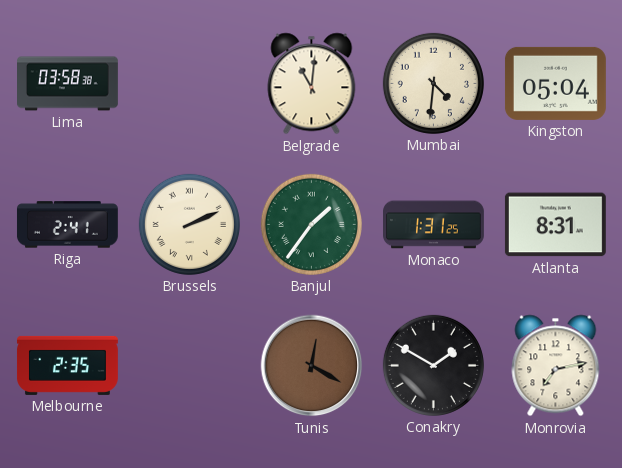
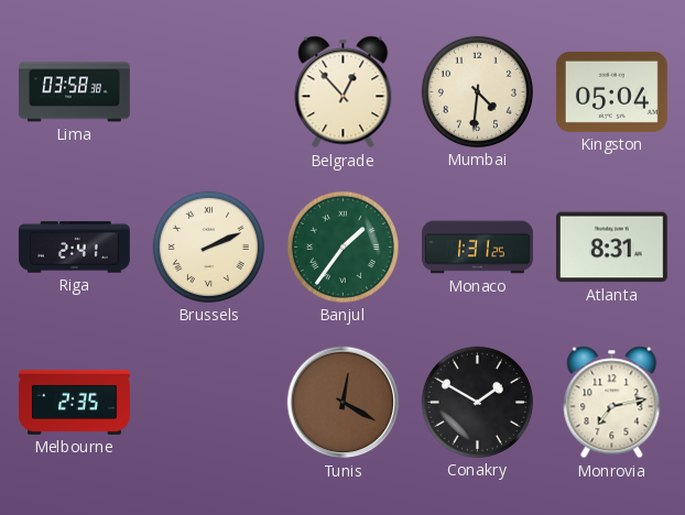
Belgrade: 11:01 -> 12:53
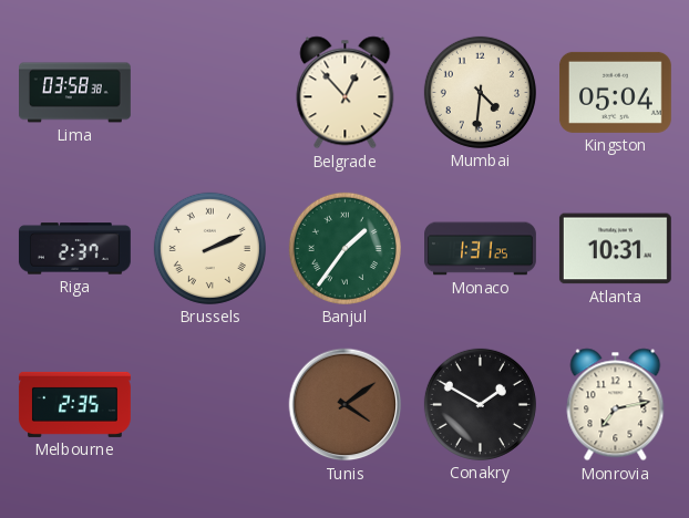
Riga: 2:41 -> 2:37
Atlanta: 8:31 -> 10:31
Tunis: 12:20 -> 4:09
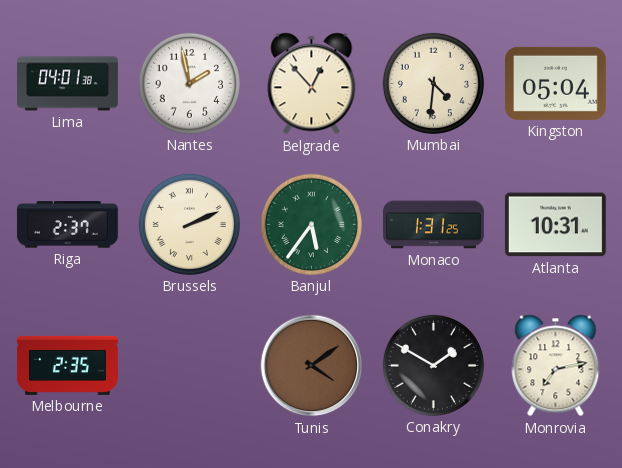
Lima: 03:58 -> 04:01
Nantes: none -> 1:58
Banjul: 1:36 -> 5:36
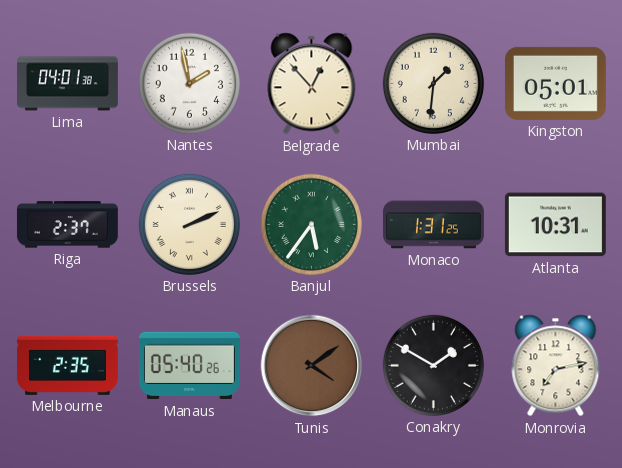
Mumbai: 4:31 -> 1:31
Kingston: 05:04 -> 05:01
Manaus: none -> 05:40
